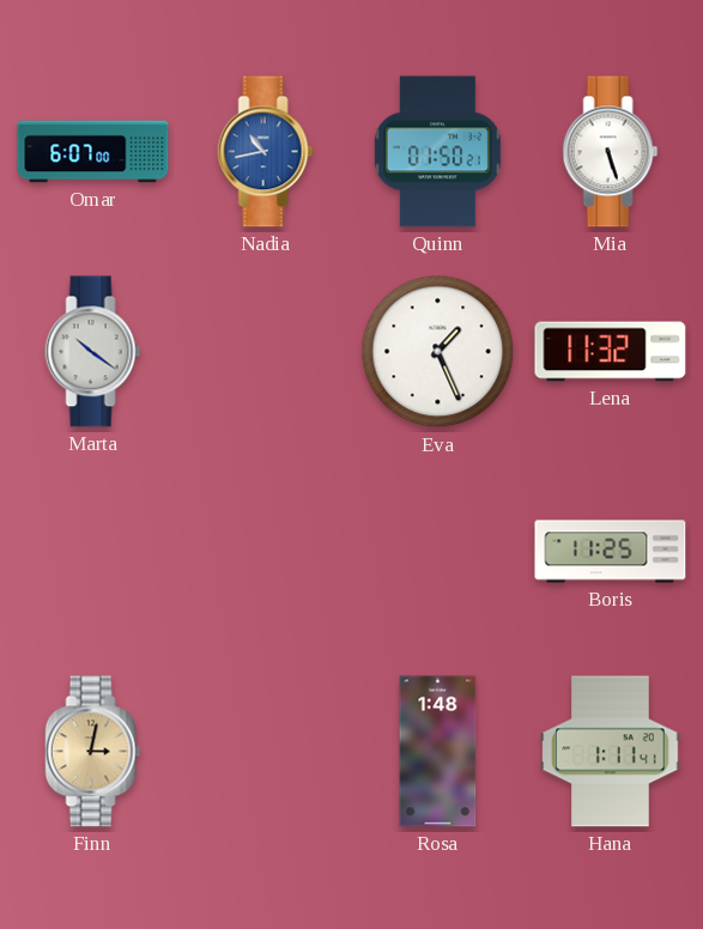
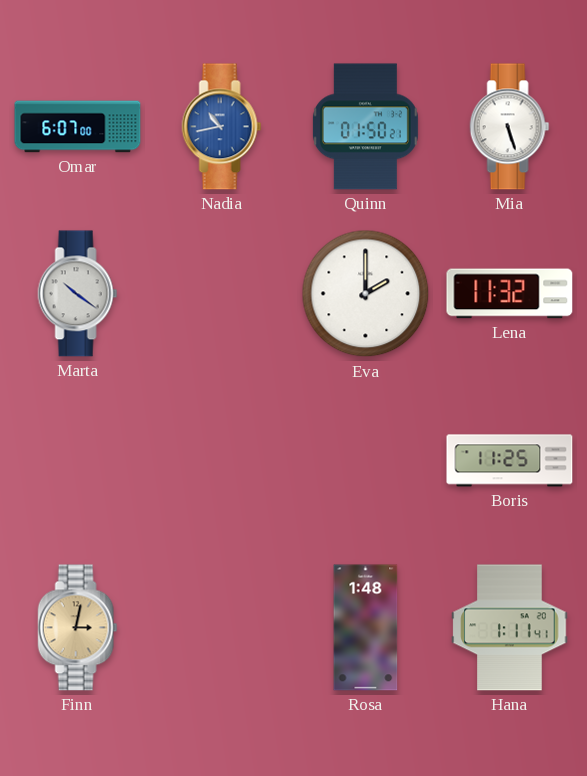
Eva: 1:26 -> 2:00
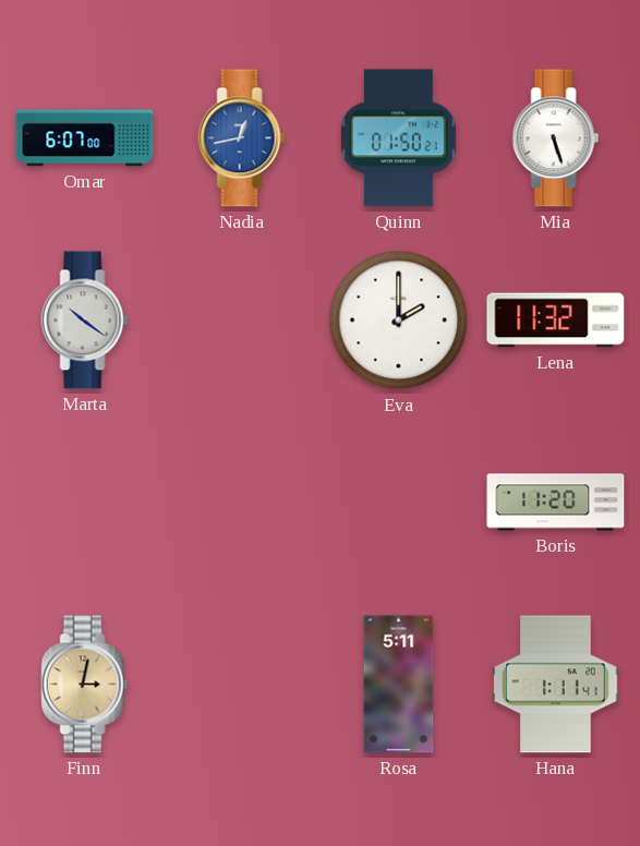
Nadia: 10:43 -> 12:43
Boris: 11:25 -> 11:20
Rosa: 1:48 -> 5:11
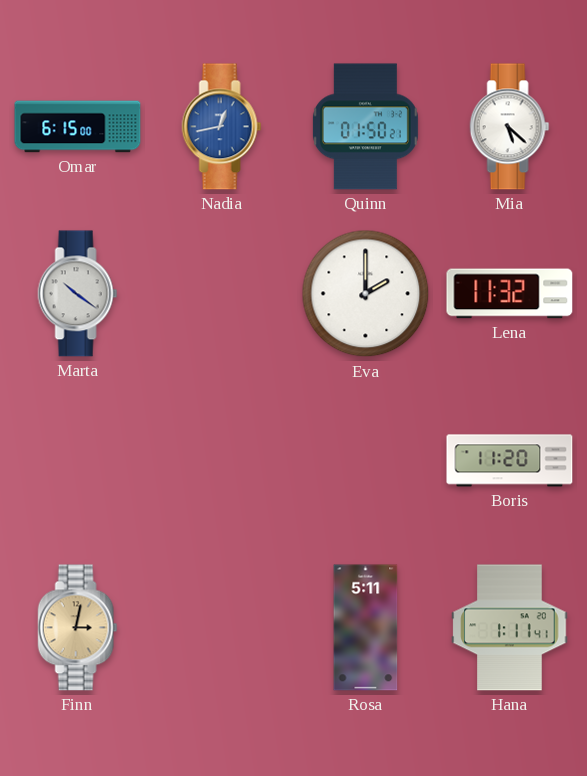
Omar: 6:07 -> 6:15
Mia: 5:27 -> 5:22
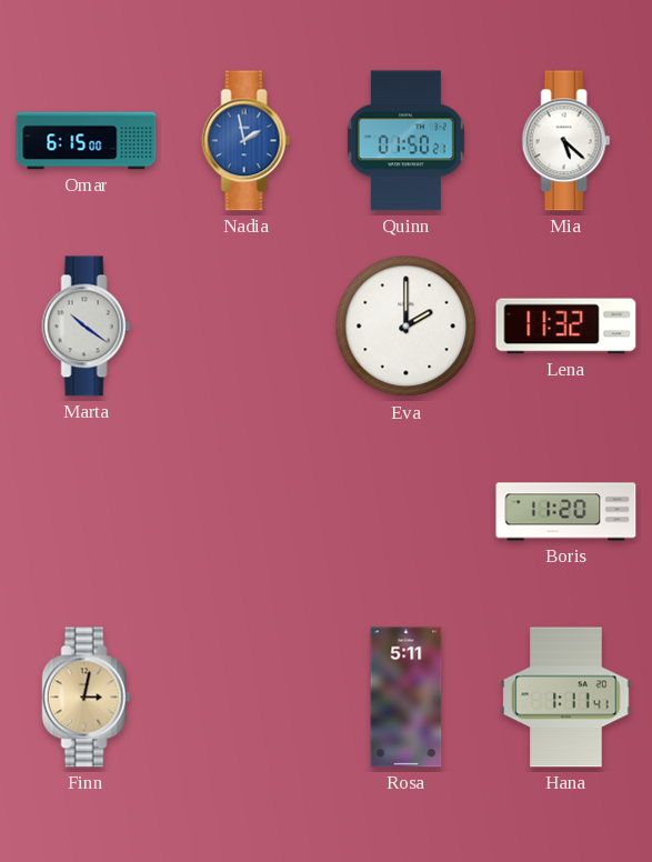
Nadia: 12:43 -> 1:58
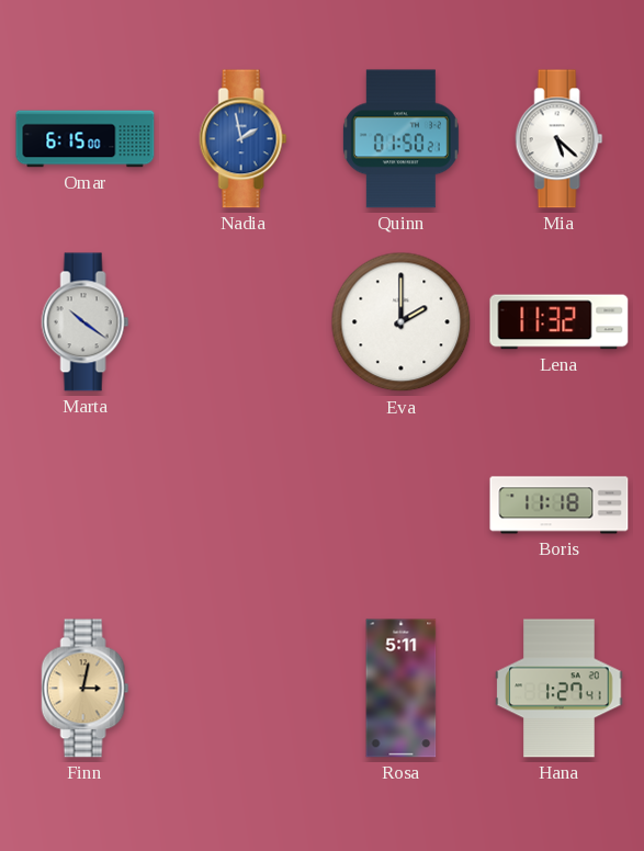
Boris: 11:20 -> 11:18
Hana: 1:11 -> 1:27
